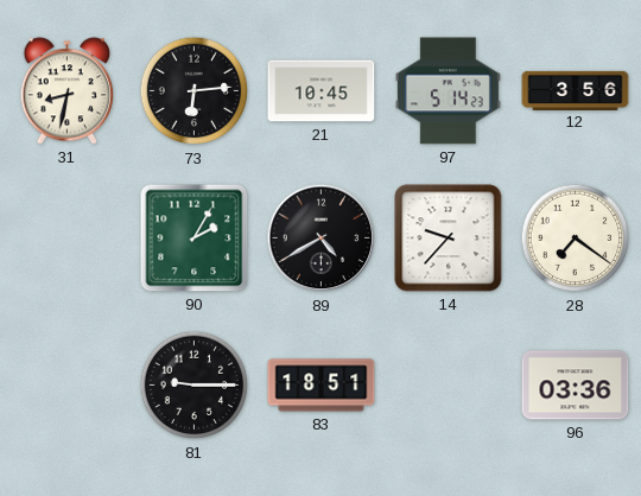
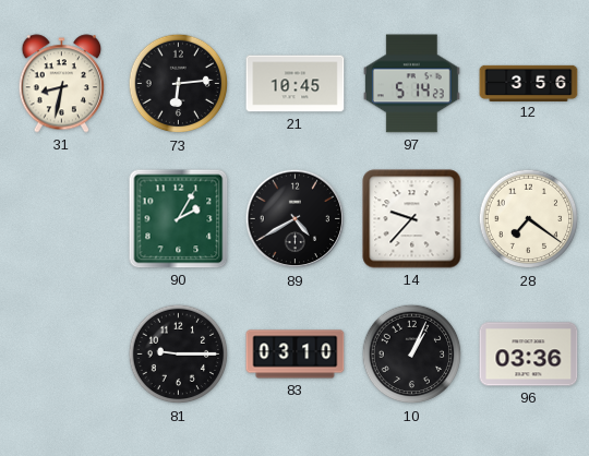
83: 18:51 -> 03:10
10: none -> 1:04
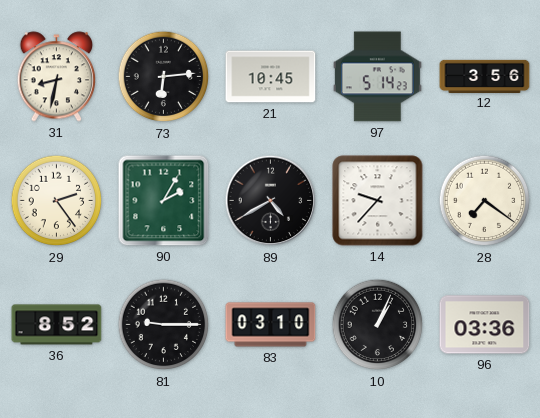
29: none -> 2:24
36: none -> 8:52
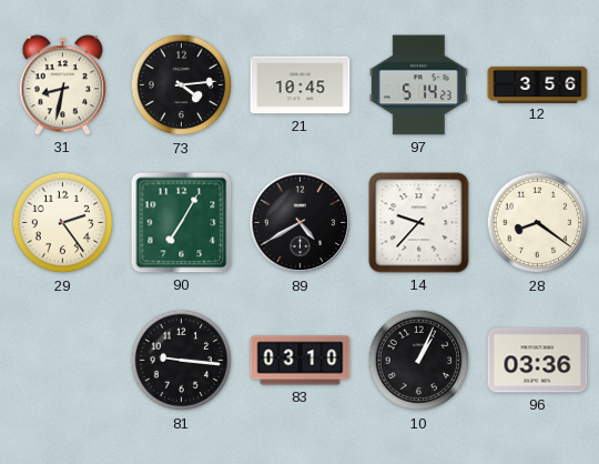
73: 6:14 -> 4:14
90: 2:05 -> 7:05
28: 7:21 -> 8:21
36: 8:52 -> none
81: 9:15 -> 9:16
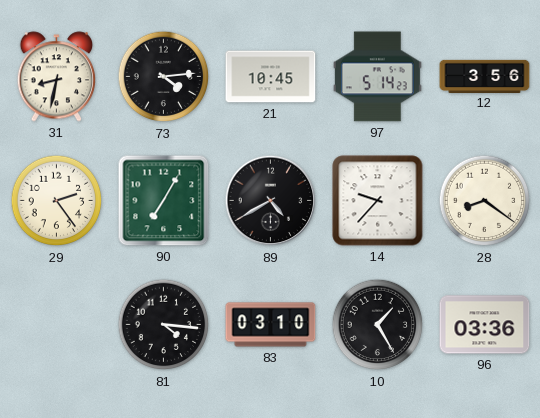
81: 9:16 -> 4:16
10: 1:04 -> 1:25
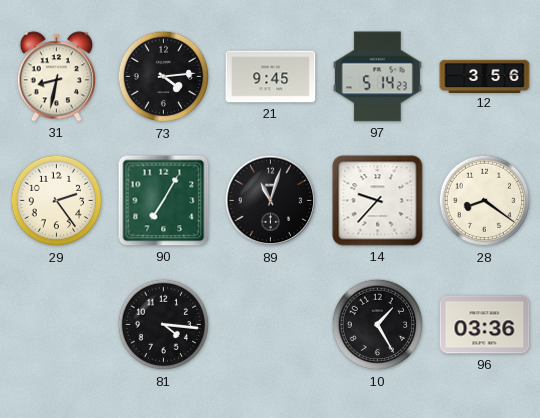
21: 10:45 -> 9:45
89: 4:40 -> 11:03
83: 03:10 -> none
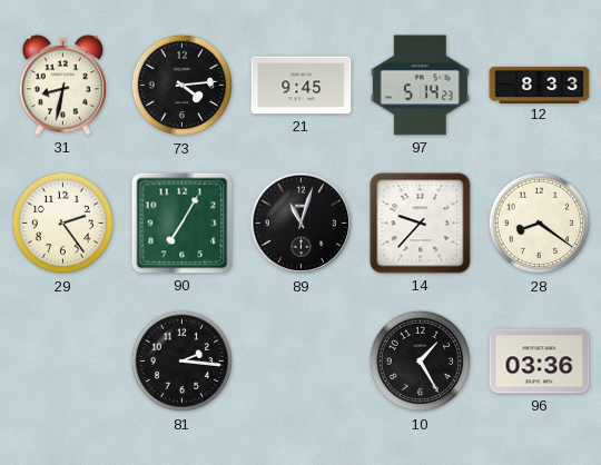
12: 3:56 -> 8:33
81: 4:16 -> 2:16
